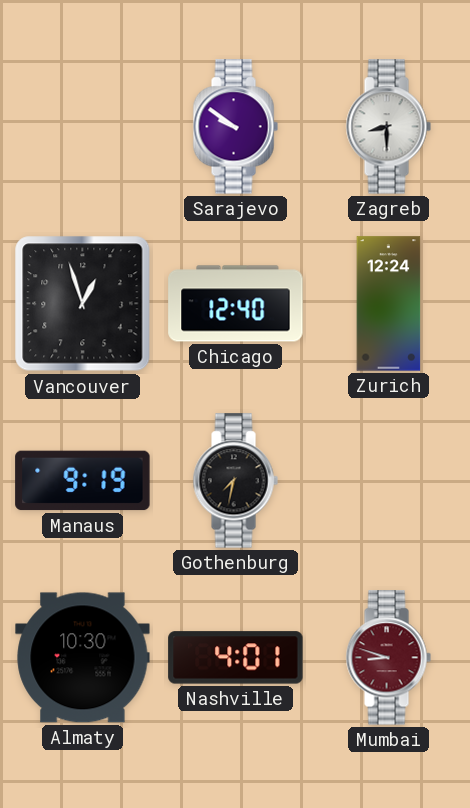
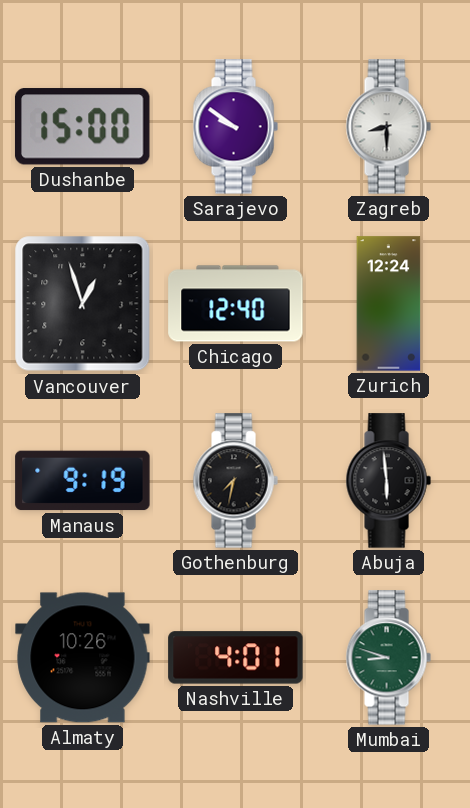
Dushanbe: none -> 15:00
Abuja: none -> 5:59
Almaty: 10:30 -> 10:26
Mumbai dial: burgundy -> green
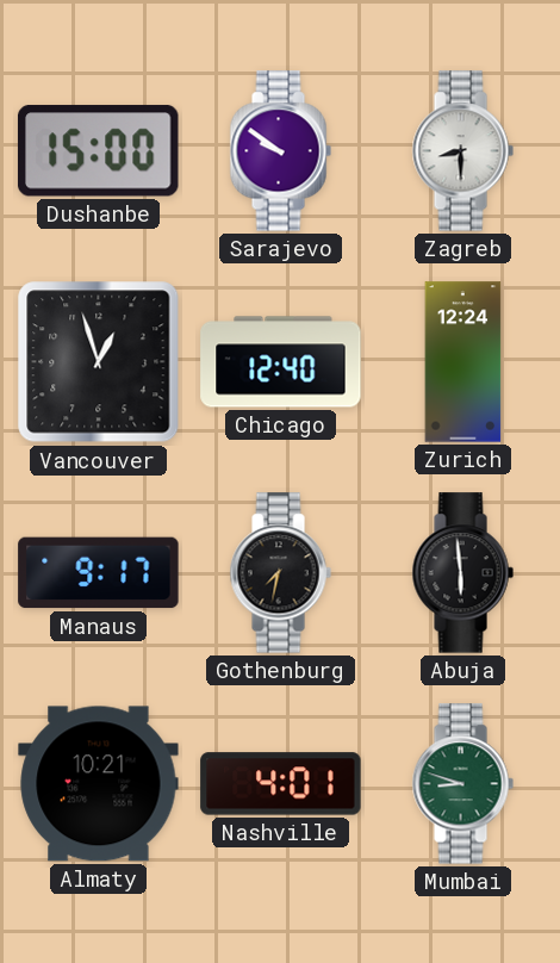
Manaus: 9:19 -> 9:17
Almaty: 10:26 -> 10:21
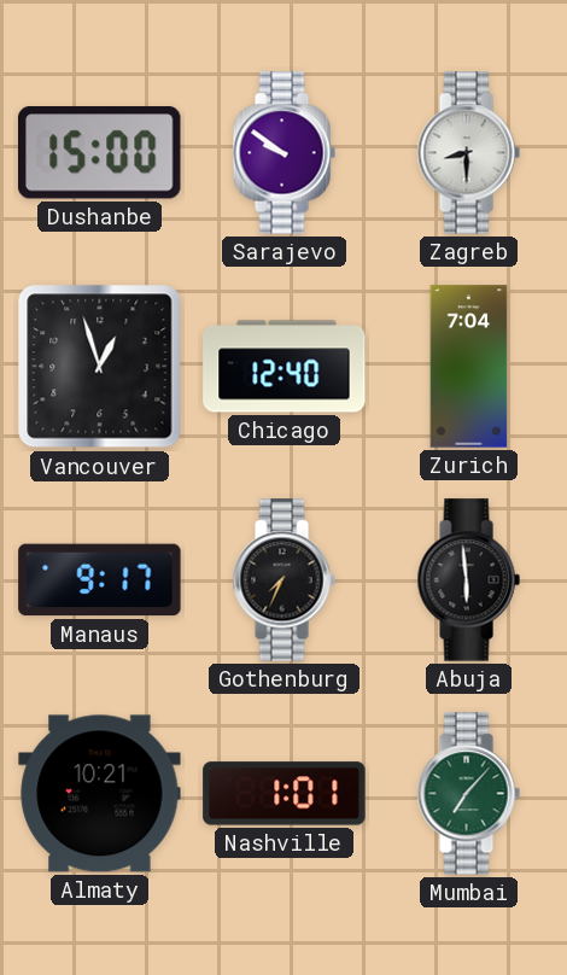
Zurich: 12:24 -> 7:04
Gothenburg: 7:32 -> 7:34
Nashville: 4:01 -> 1:01
Mumbai: 8:48 -> 7:07
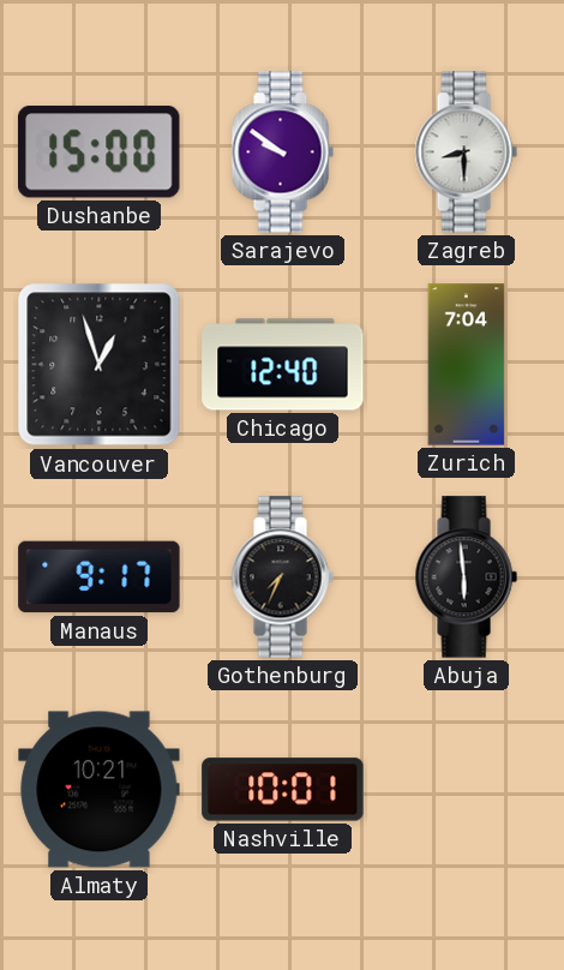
Nashville: 1:01 -> 10:01
Mumbai: 7:07 -> none
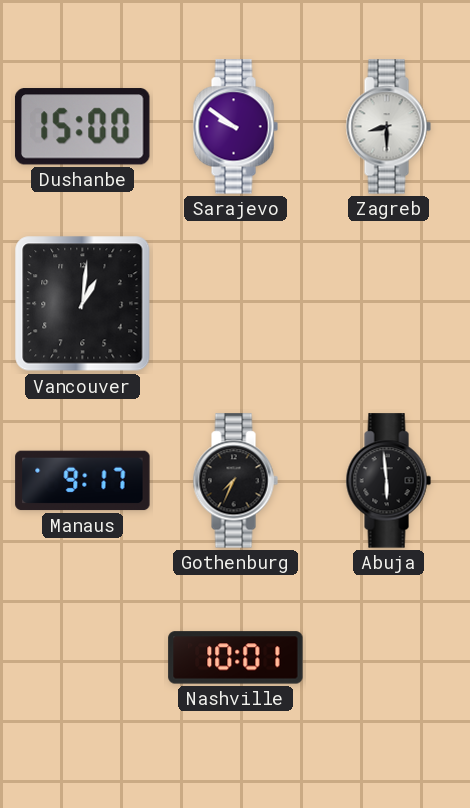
Vancouver: 12:57 -> 1:01
Chicago: 12:40 -> none
Zurich: 7:04 -> none
Almaty: 10:21 -> none
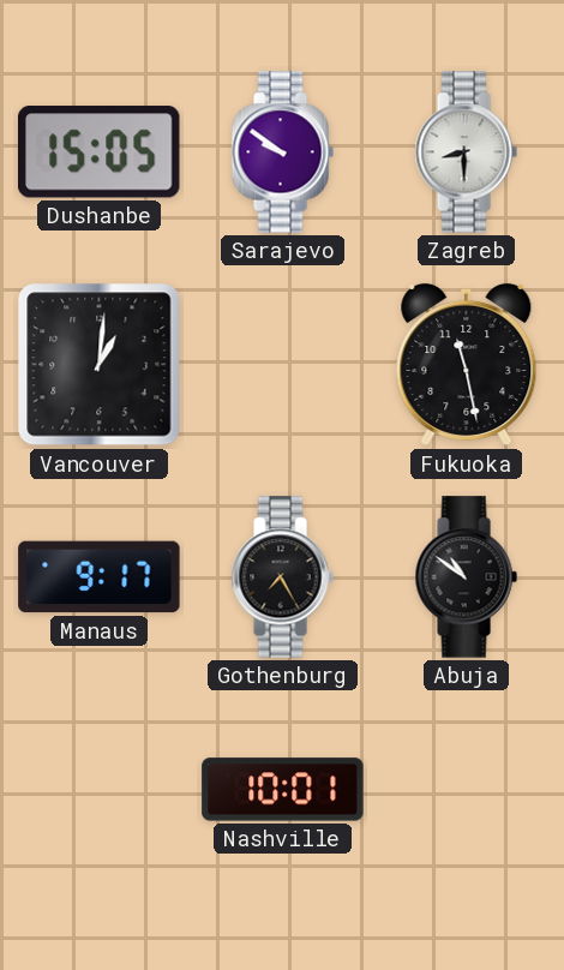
Dushanbe: 15:00 -> 15:05
Fukuoka: none -> 11:28
Gothenburg: 7:34 -> 7:25
Abuja: 5:59 -> 10:51
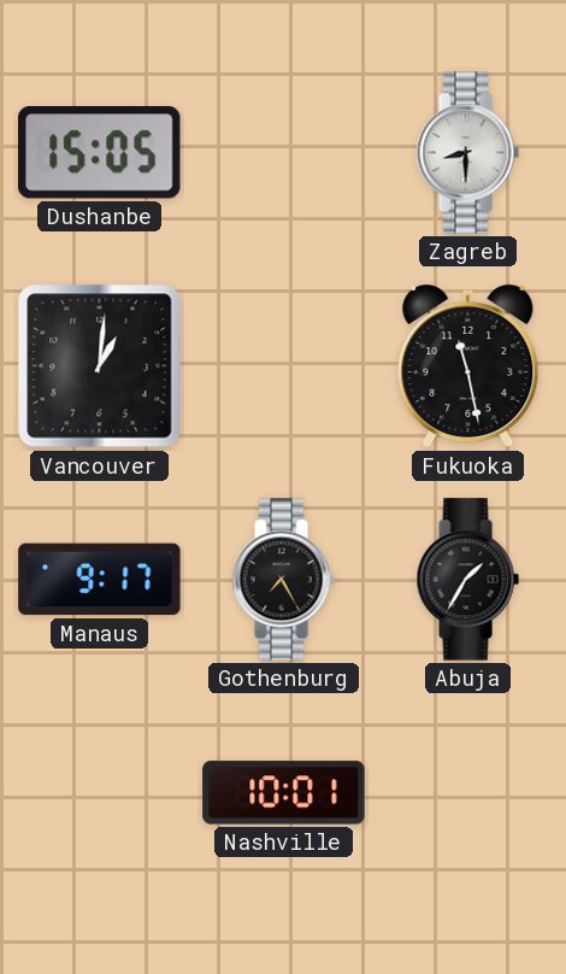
Sarajevo: 9:51 -> none
Abuja: 10:51 -> 1:35
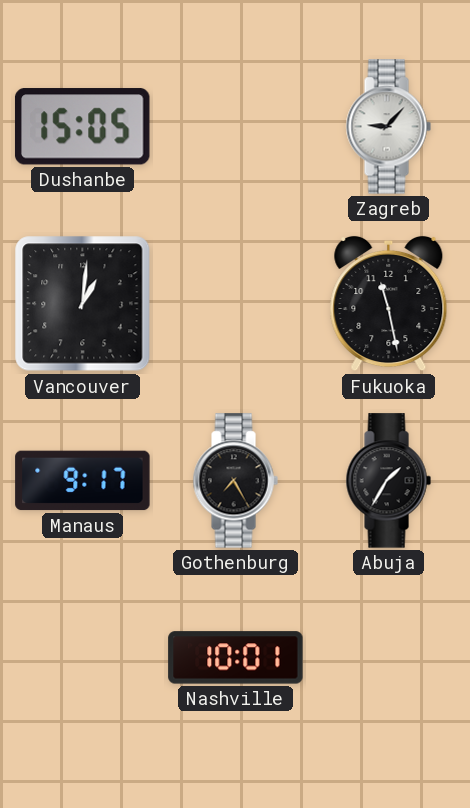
Zagreb: 8:30 -> 9:07
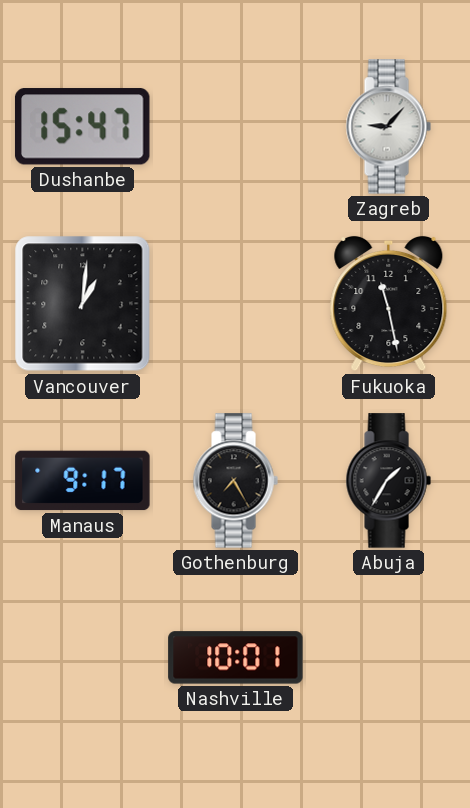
Dushanbe: 15:05 -> 15:47
